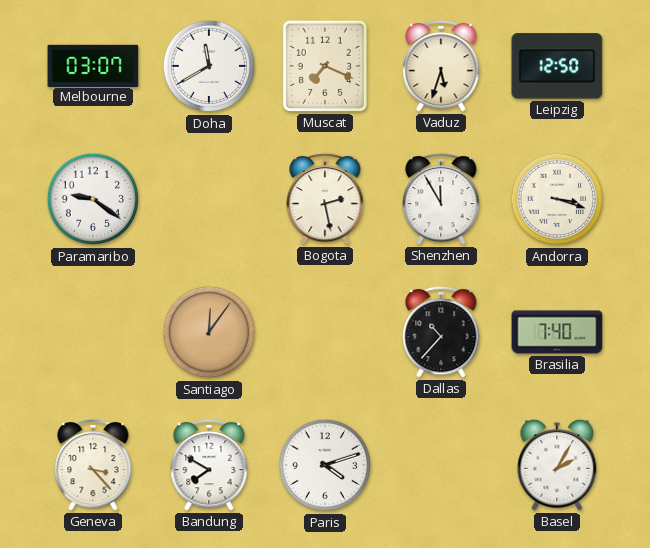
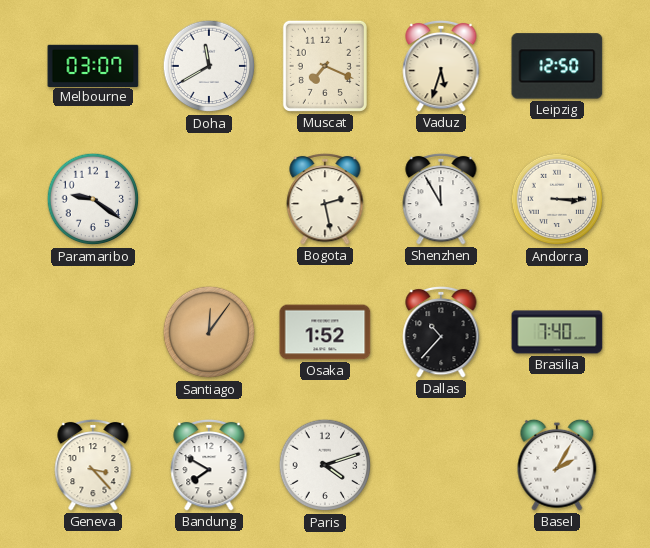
Andorra: 3:18 -> 3:15
Osaka: none -> 1:52
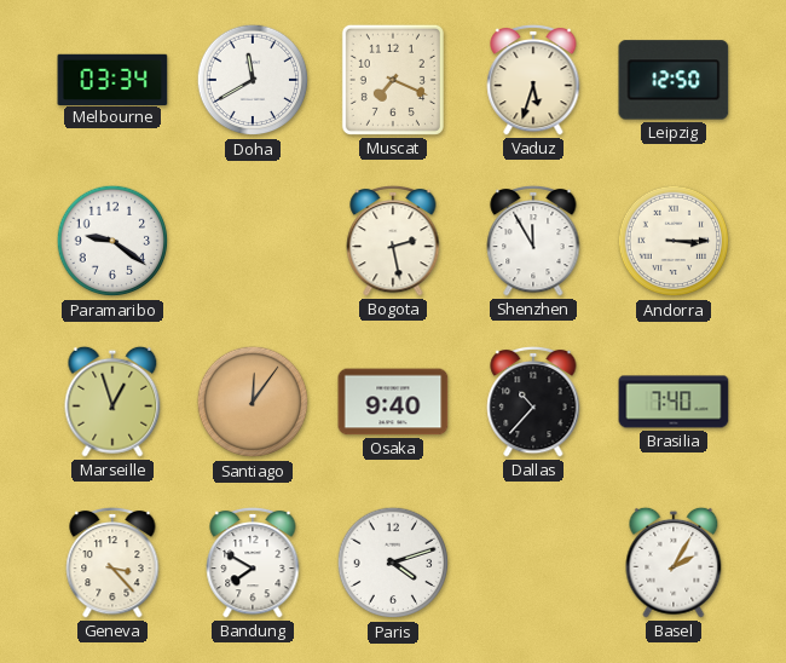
Melbourne: 03:07 -> 03:34
Marseille: none -> 12:57
Osaka: 1:52 -> 9:40
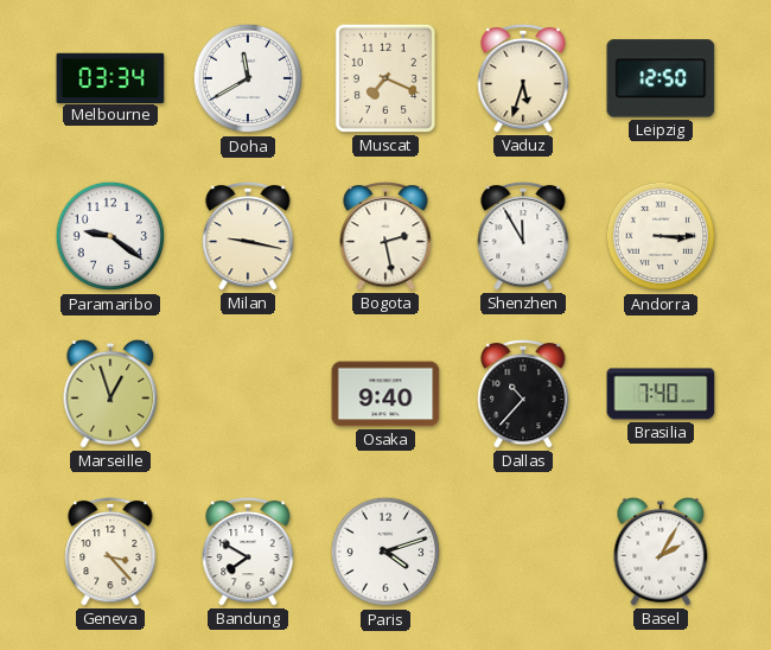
Milan: none -> 9:17
Santiago: 12:06 -> none
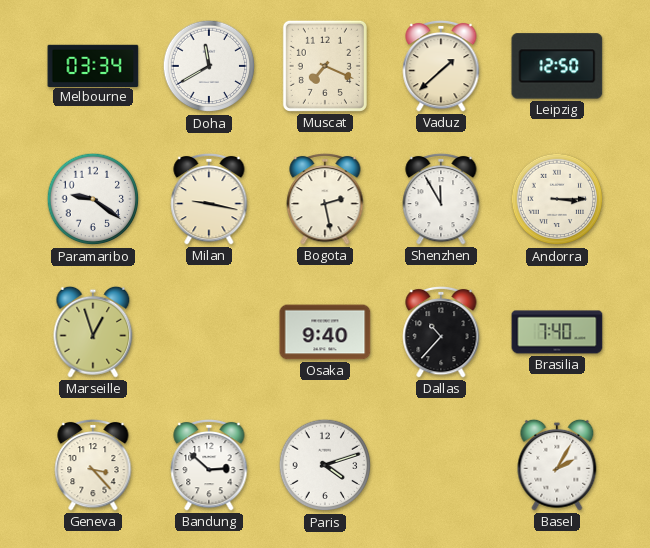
Vaduz: 5:33 -> 1:38
Bandung: 7:50 -> 2:52
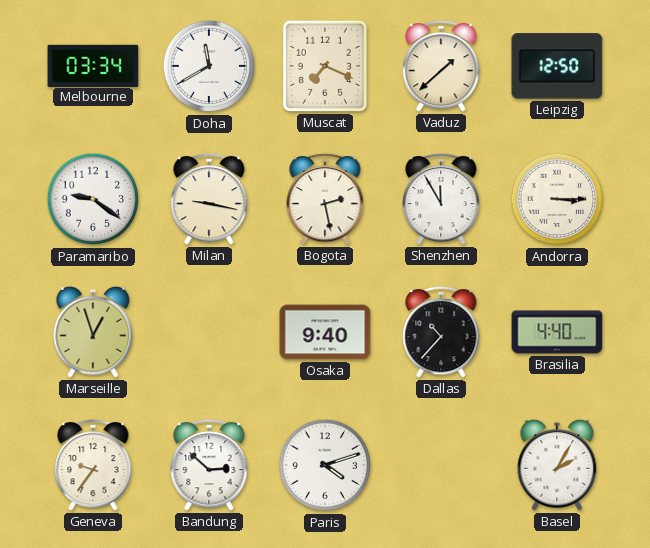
Brasilia: 7:40 -> 4:40
Geneva: 3:23 -> 9:36
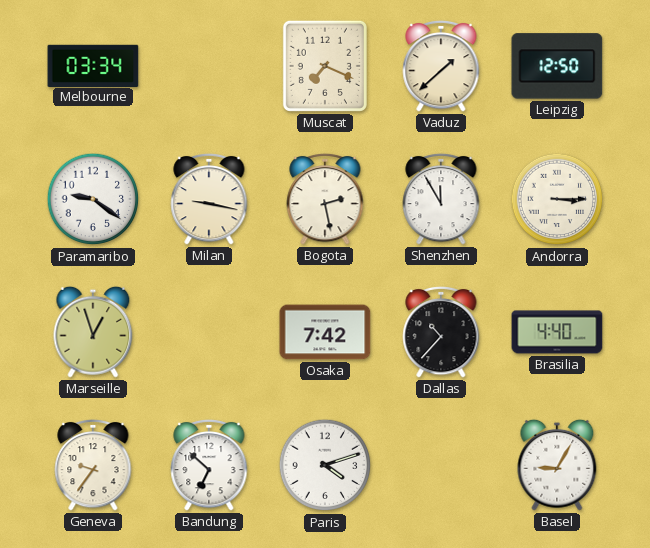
Doha: 11:40 -> none
Osaka: 9:40 -> 7:42
Bandung: 2:52 -> 6:52
Basel: 2:05 -> 9:05
